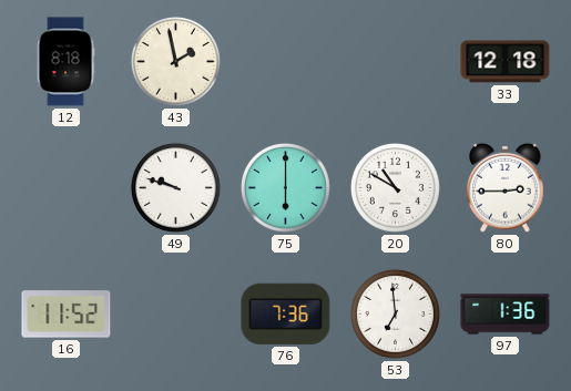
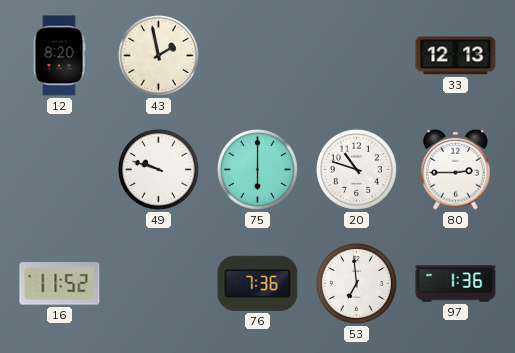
12: 8:18 -> 8:20
33: 12:18 -> 12:13
20: 10:50 -> 10:48
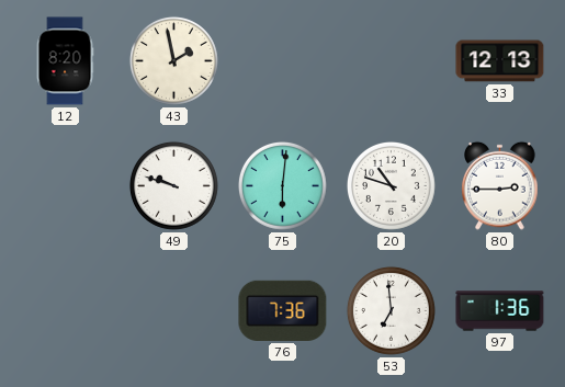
75: 6:00 -> 6:01
16: 11:52 -> none
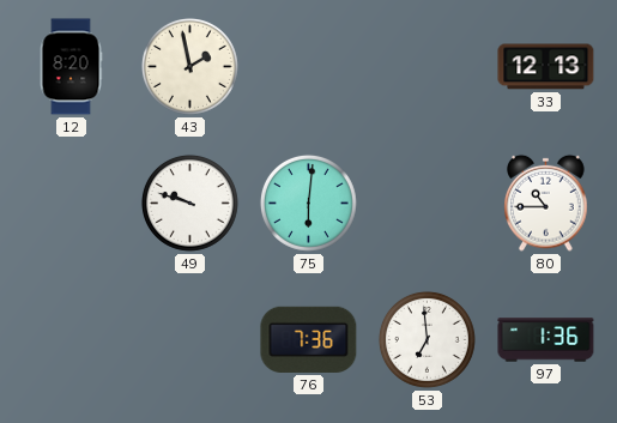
20: 10:48 -> none
80: 2:45 -> 10:45
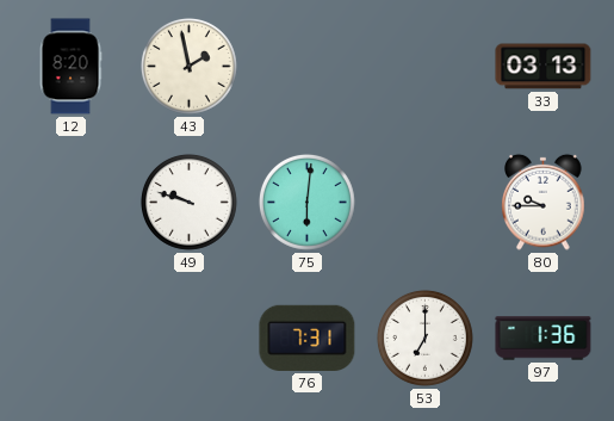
33: 12:13 -> 03:13
80: 10:45 -> 9:45
76: 7:36 -> 7:31
53: 6:59 -> 7:00
